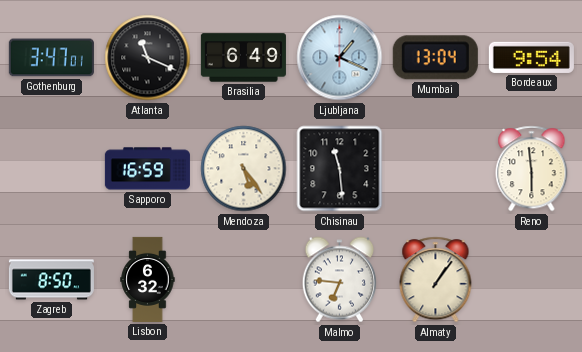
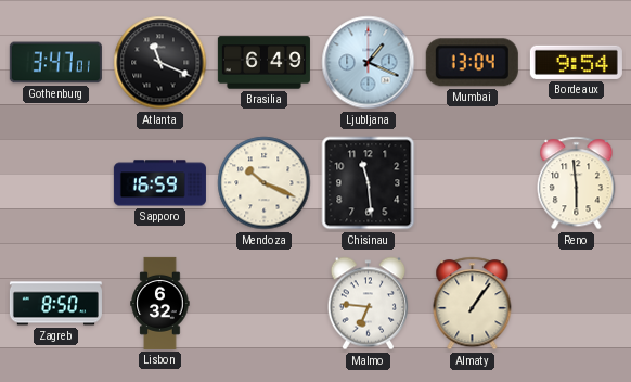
Mendoza: 5:24 -> 10:19
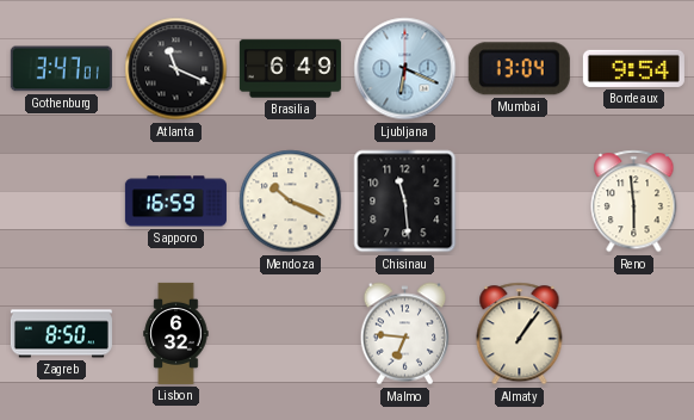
Ljubljana: 1:19 -> 6:19
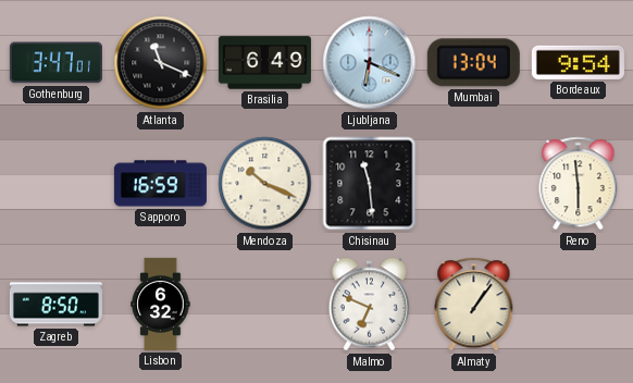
Malmo: 6:46 -> 6:49
